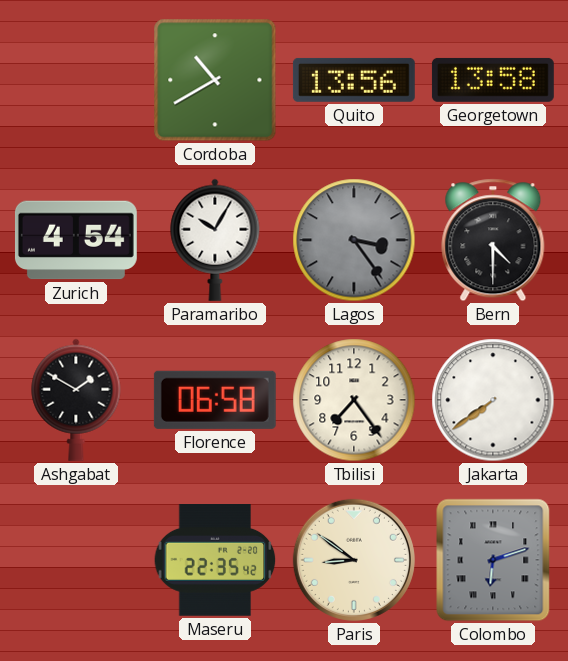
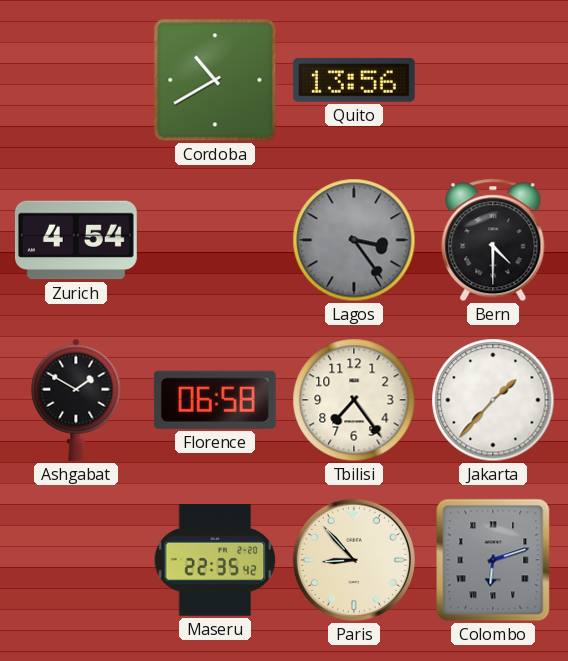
Georgetown: 13:58 -> none
Paramaribo: 10:05 -> none
Jakarta: 7:39 -> 1:37
Paris: 8:51 -> 8:53
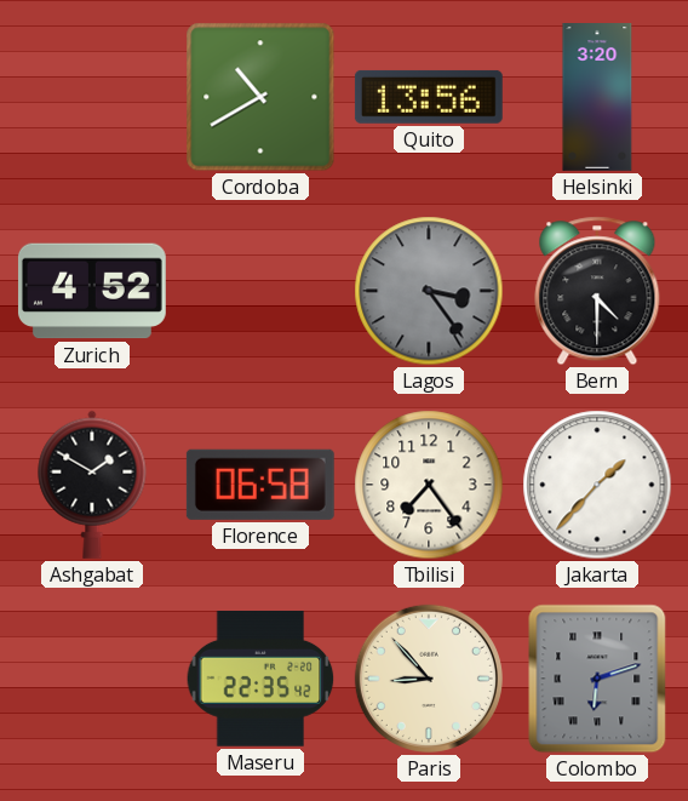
Helsinki: none -> 3:20
Zurich: 4:54 -> 4:52
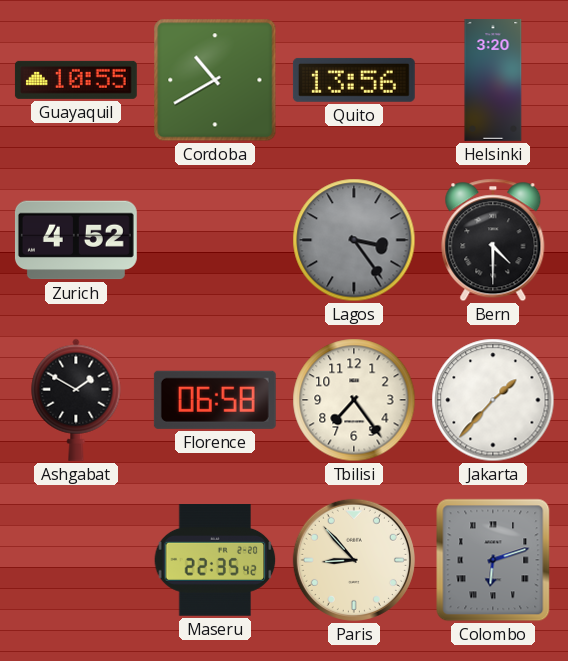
Guayaquil: none -> 10:55
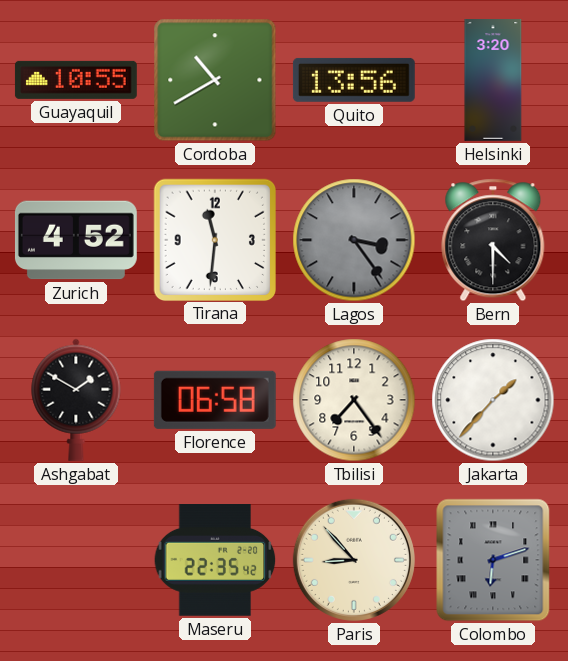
Tirana: none -> 11:31
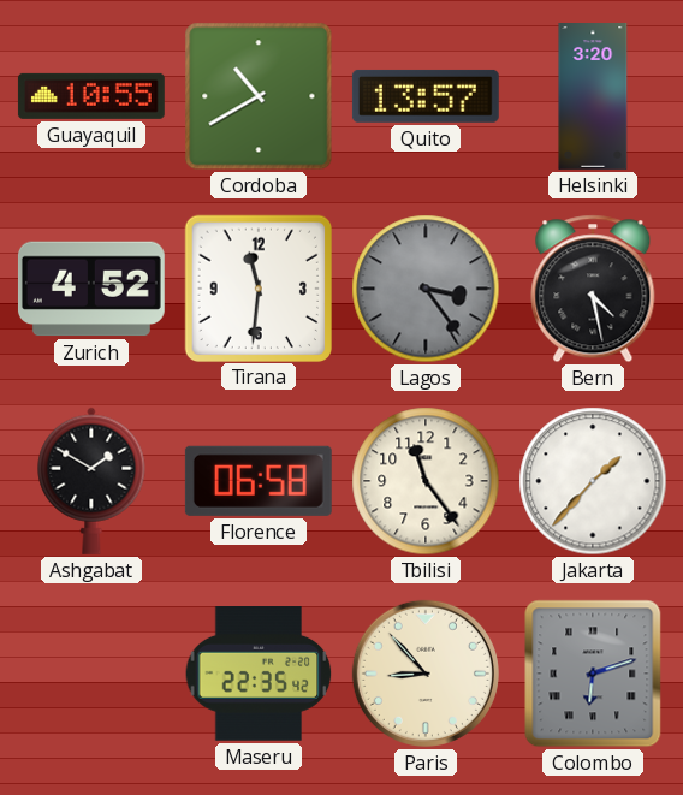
Quito: 13:56 -> 13:57
Bern: 4:30 -> 4:28
Tbilisi: 7:24 -> 11:24
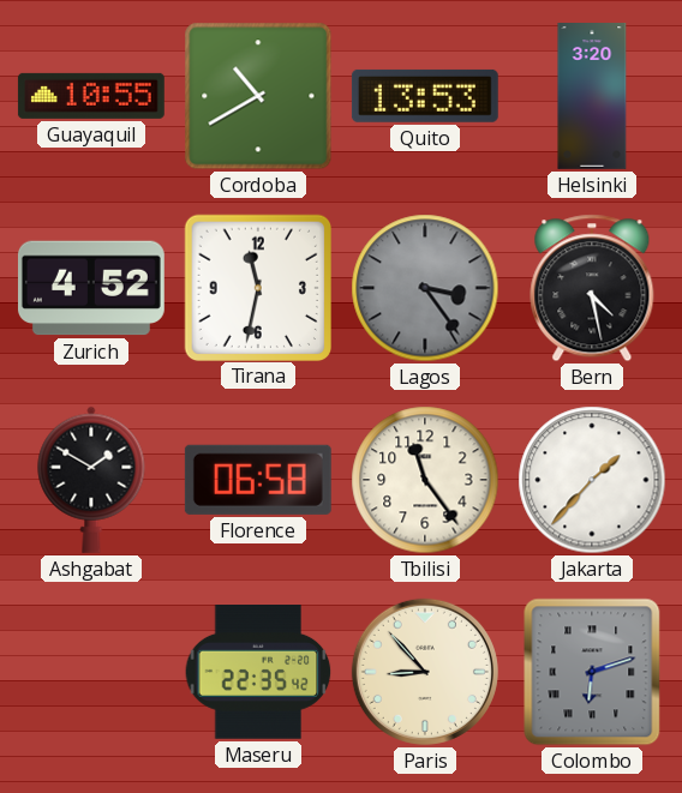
Quito: 13:57 -> 13:53
Tirana: 11:31 -> 11:32
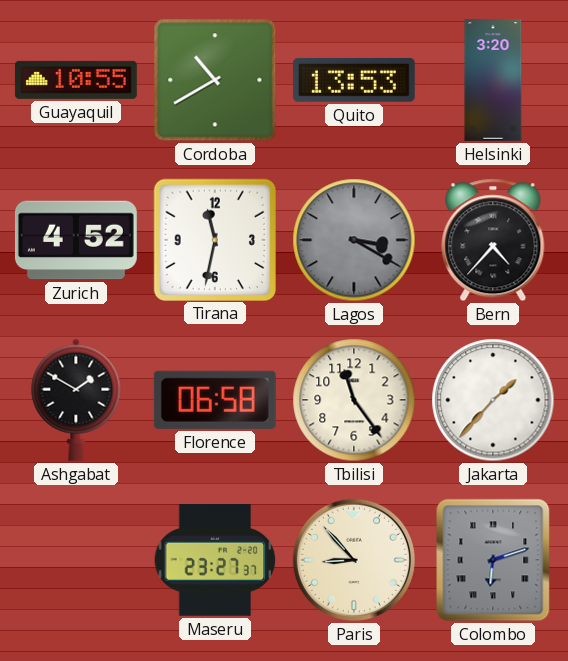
Lagos: 3:24 -> 3:20
Bern: 4:28 -> 4:37
Maseru: 22:35 -> 23:27
